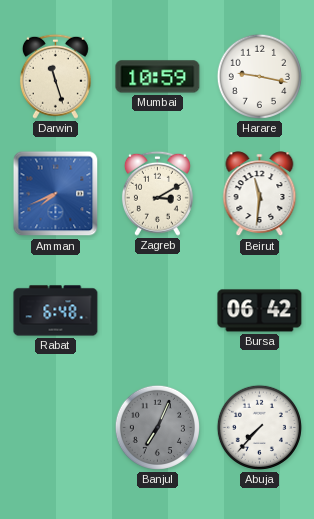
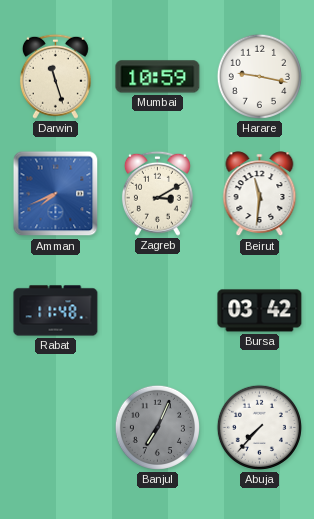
Rabat: 6:48 -> 11:48
Bursa: 06:42 -> 03:42
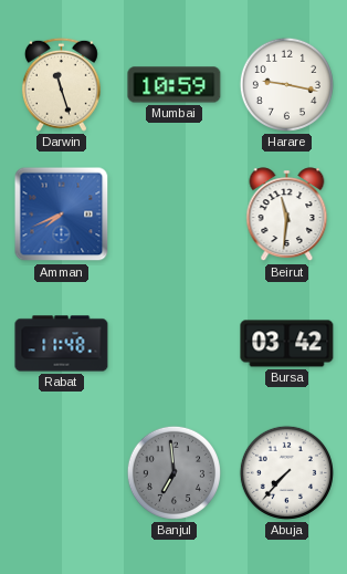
Zagreb: 3:10 -> none
Banjul: 7:04 -> 6:59
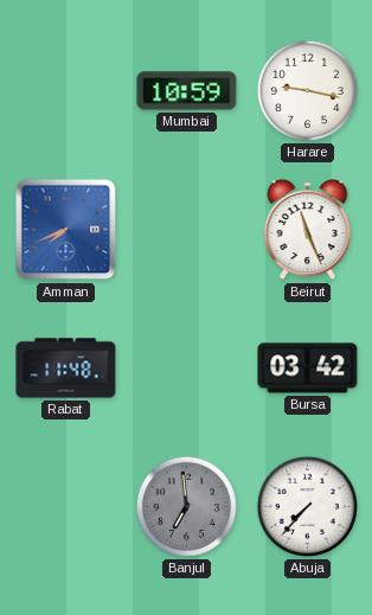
Darwin: 11:27 -> none
Beirut: 11:31 -> 11:26
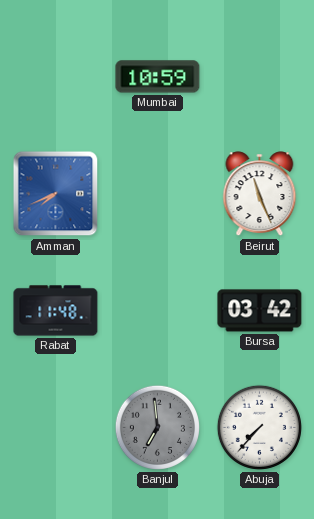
Harare: 9:17 -> none
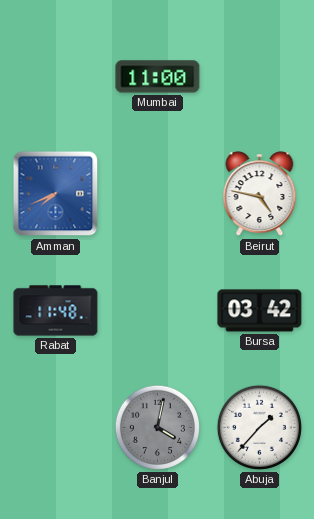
Mumbai: 10:59 -> 11:00
Beirut: 11:26 -> 4:47
Banjul: 6:59 -> 4:02
Abuja: 7:37 -> 1:37
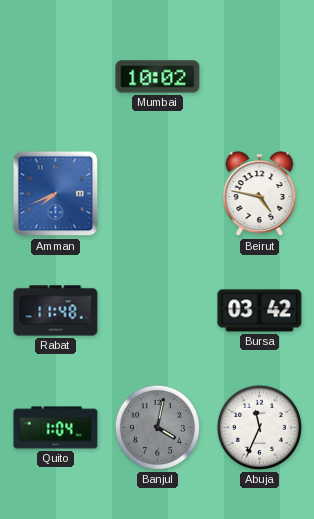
Mumbai: 11:00 -> 10:02
Quito: none -> 1:04
Abuja: 1:37 -> 11:34
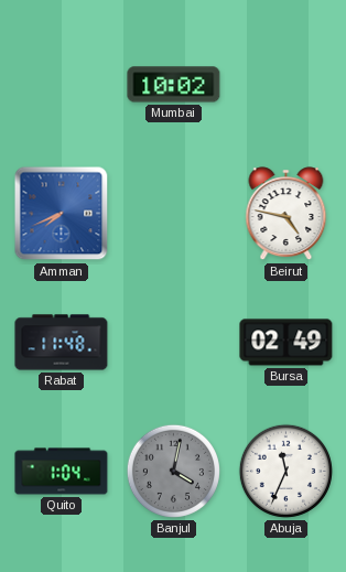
Bursa: 03:42 -> 02:49
